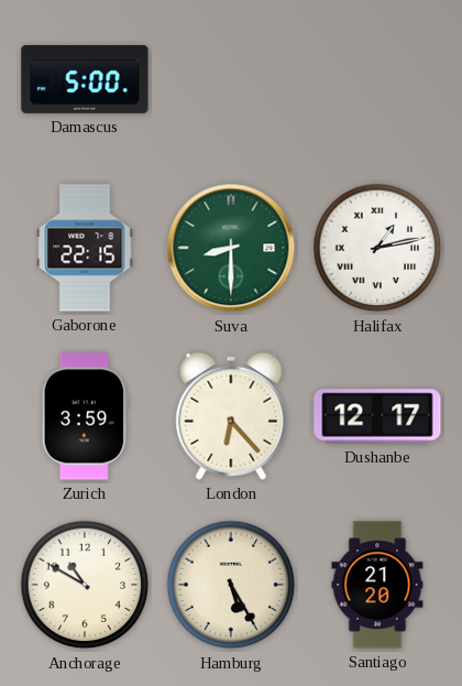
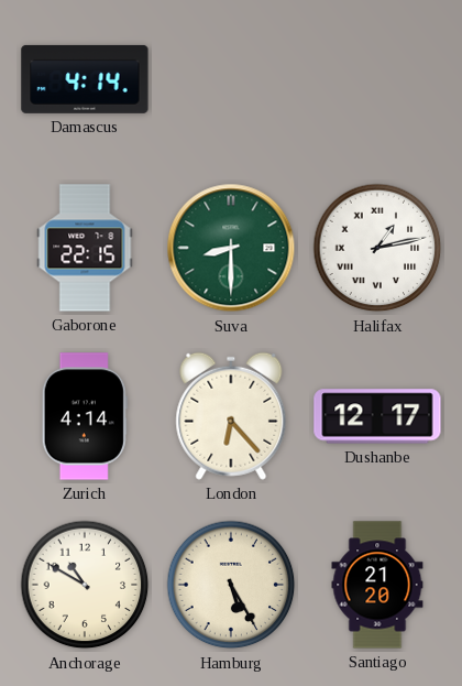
Damascus: 5:00 -> 4:14
Zurich: 3:59 -> 4:14
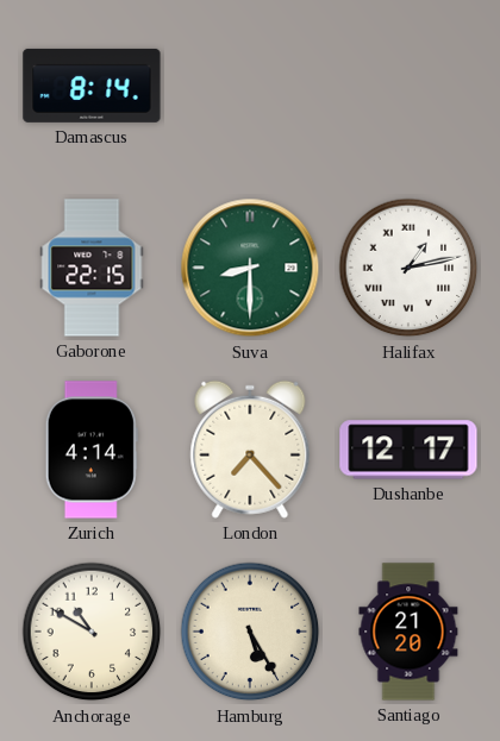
Damascus: 4:14 -> 8:14
London: 6:23 -> 7:23
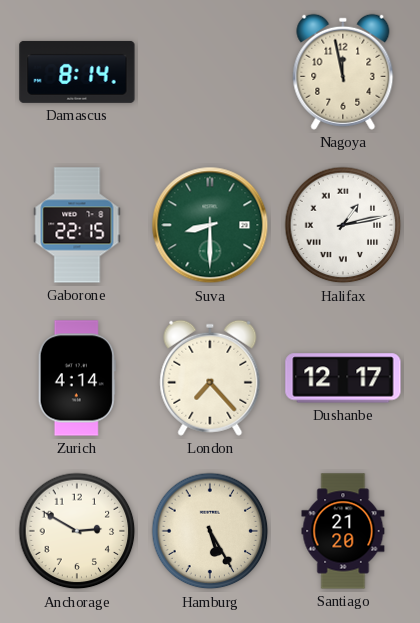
Nagoya: none -> 11:58
Anchorage: 10:50 -> 2:50
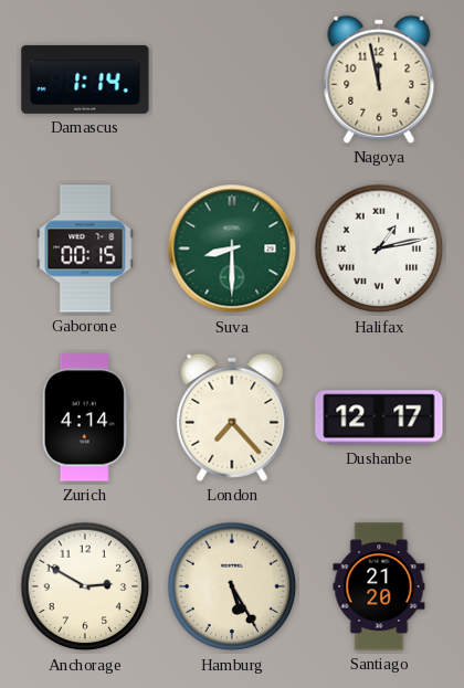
Damascus: 8:14 -> 1:14
Gaborone: 22:15 -> 00:15
